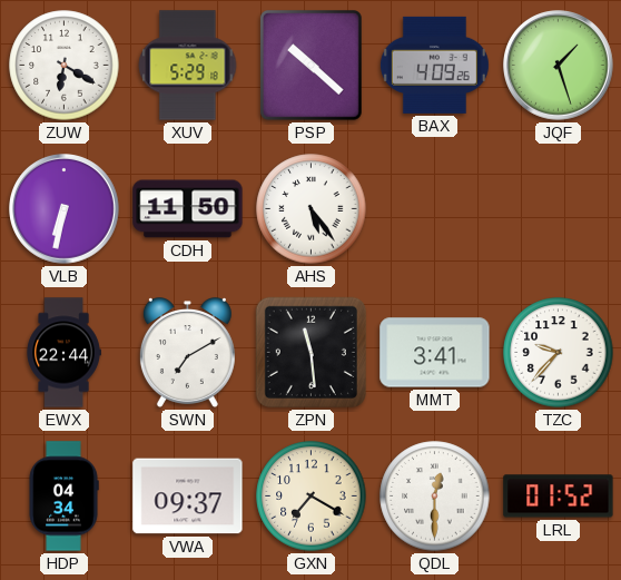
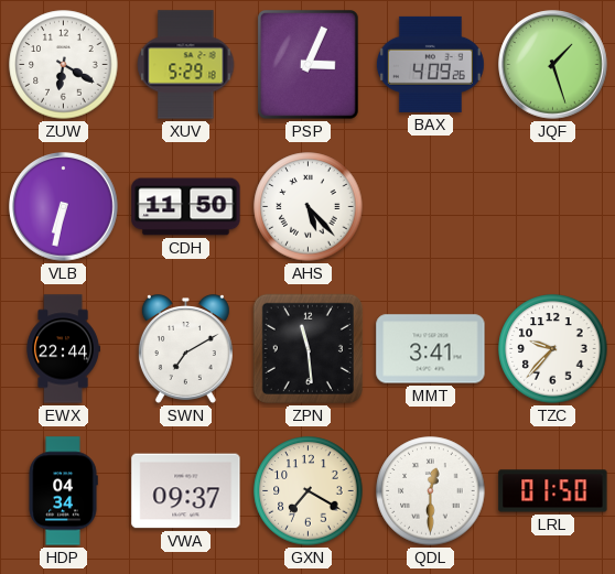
PSP: 10:22 -> 3:04
AHS: 5:24 -> 5:23
LRL: 01:52 -> 01:50
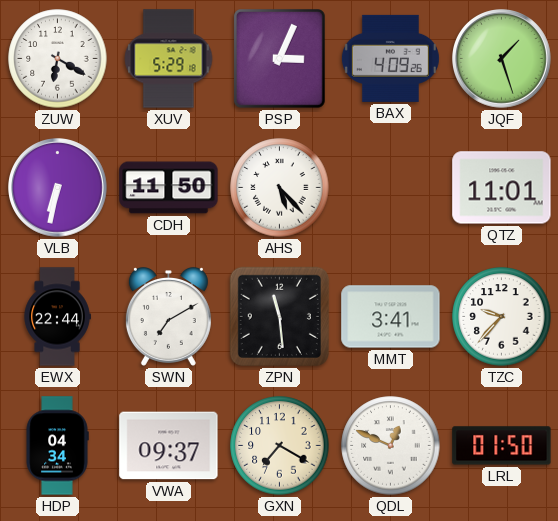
QTZ: none -> 11:01
QDL: 12:30 -> 12:49
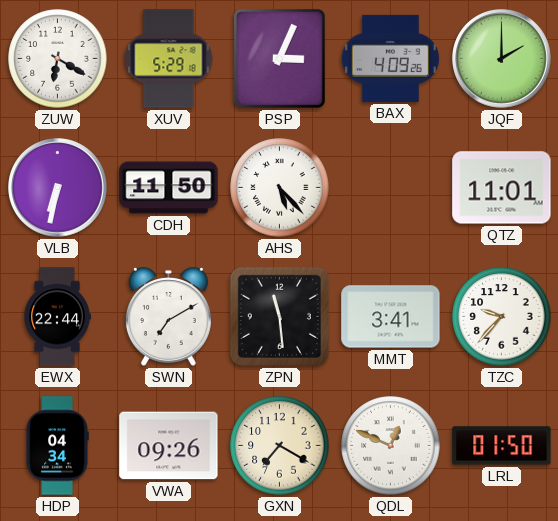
JQF: 1:27 -> 2:00
VWA: 09:37 -> 09:26
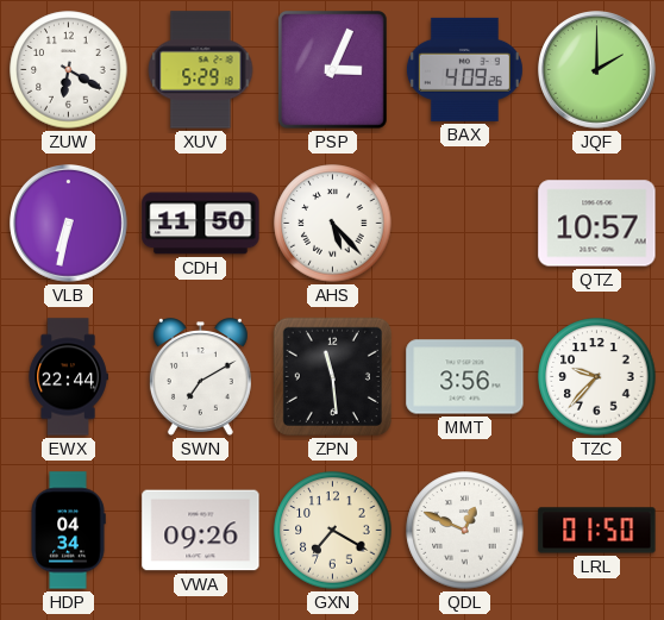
QTZ: 11:01 -> 10:57
MMT: 3:41 -> 3:56
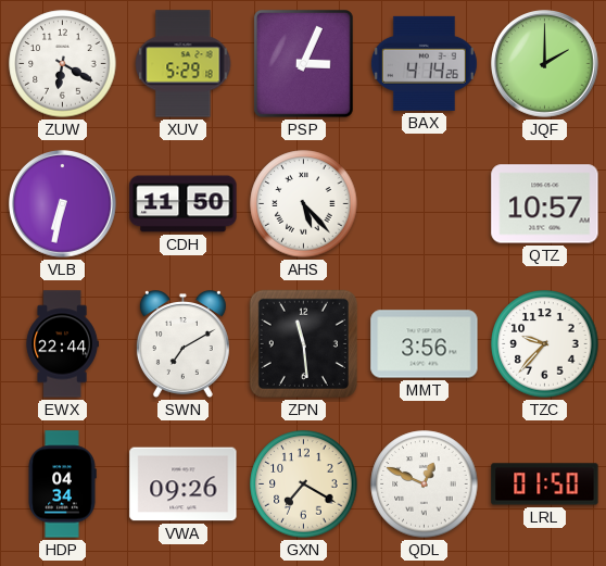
BAX: 4:09 -> 4:14
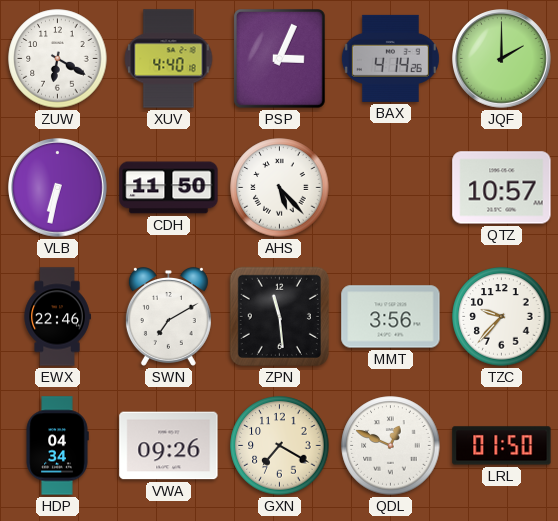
XUV: 5:29 -> 4:40
EWX: 22:44 -> 22:46
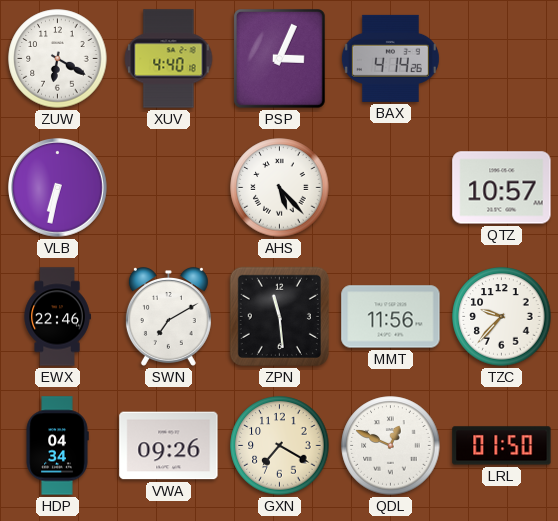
JQF: 2:00 -> none
CDH: 11:50 -> none
MMT: 3:56 -> 11:56
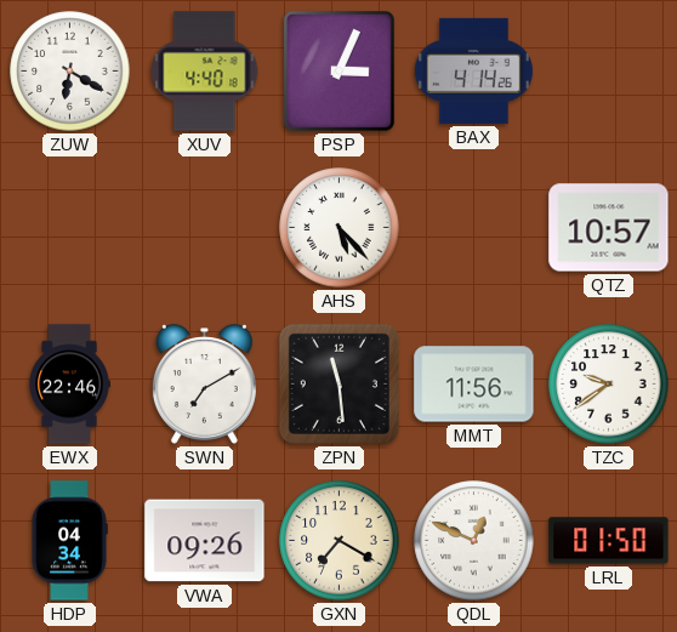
VLB: 6:32 -> none
TZC: 9:37 -> 9:39
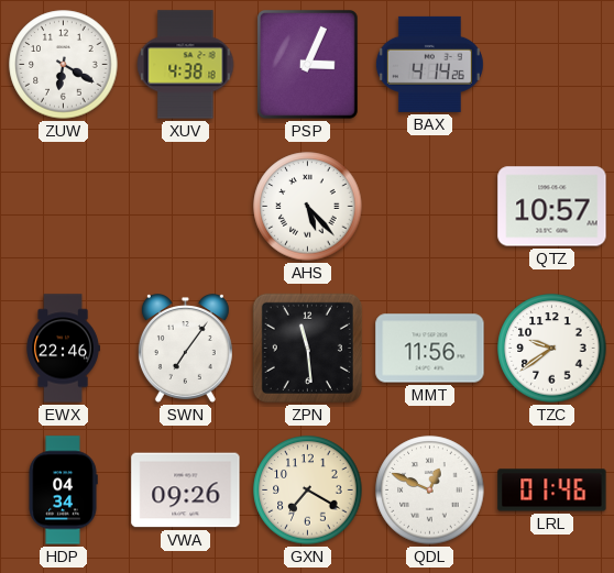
XUV: 4:40 -> 4:38
SWN: 7:10 -> 7:06
LRL: 01:50 -> 01:46
